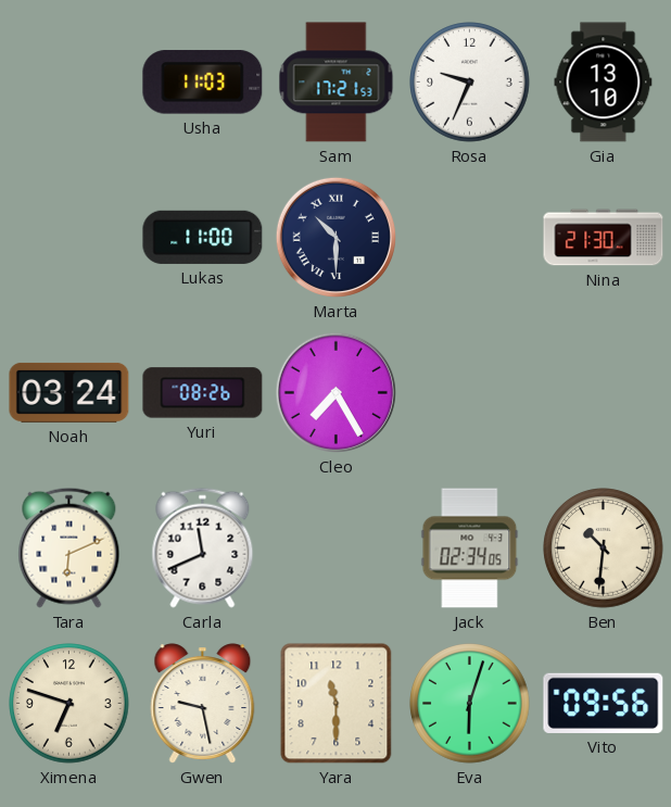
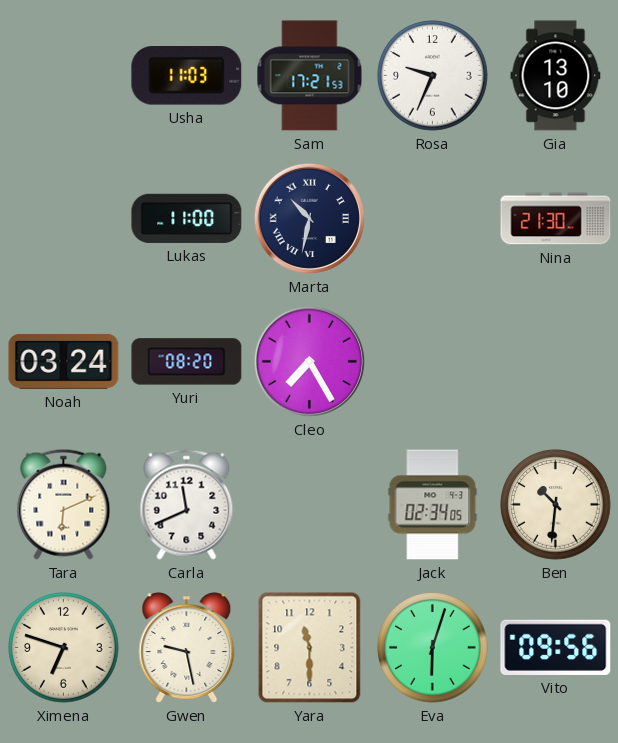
Marta: 10:30 -> 10:32
Yuri: 08:26 -> 08:20
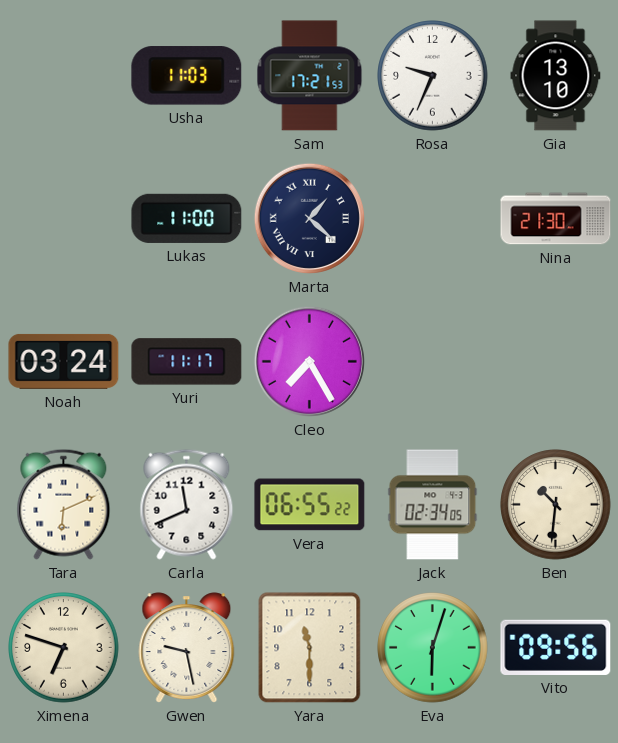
Marta: 10:32 -> 1:22
Yuri: 08:20 -> 11:17
Vera: none -> 06:55
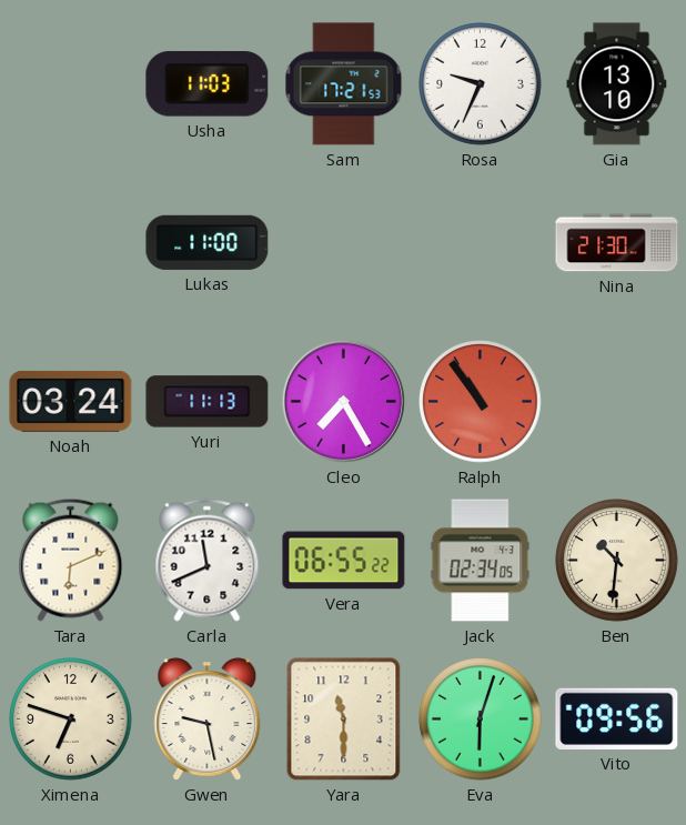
Marta: 1:22 -> none
Yuri: 11:17 -> 11:13
Ralph: none -> 10:54
